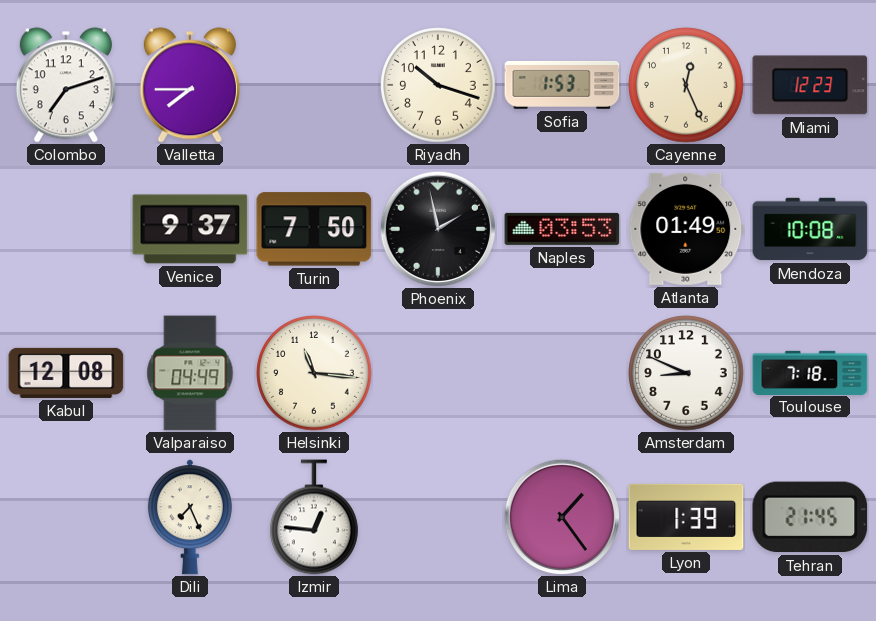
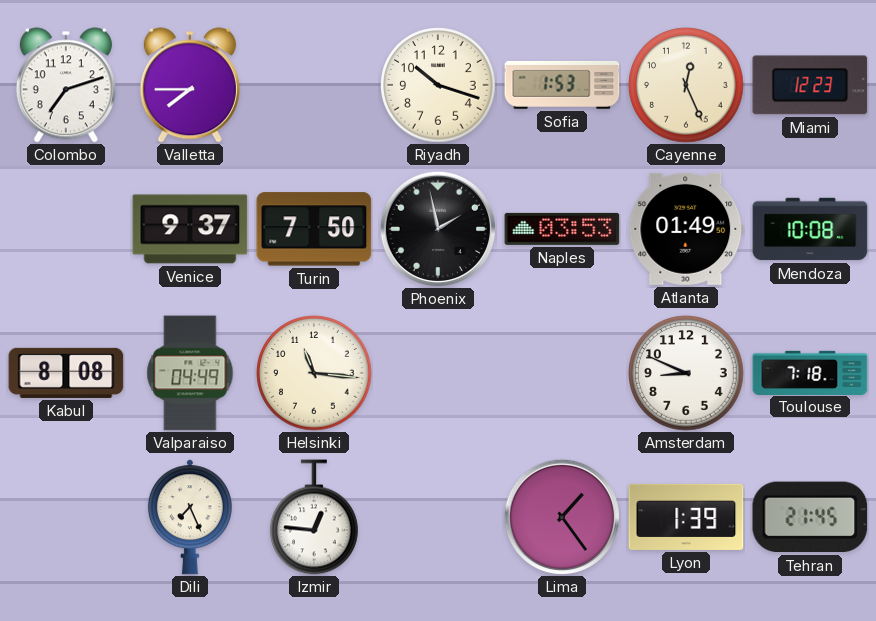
Kabul: 12:08 -> 8:08
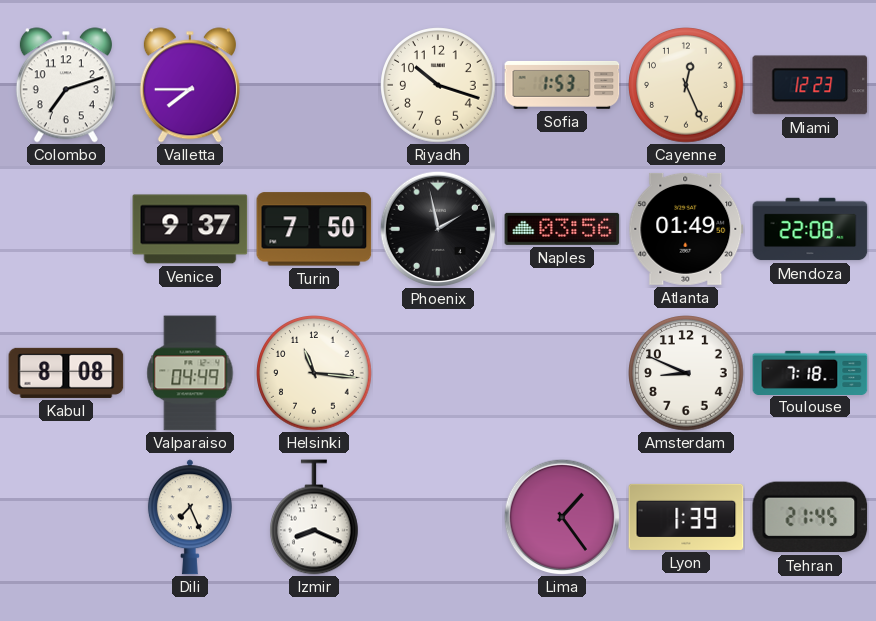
Naples: 03:53 -> 03:56
Mendoza: 10:08 -> 22:08
Izmir: 12:46 -> 8:19
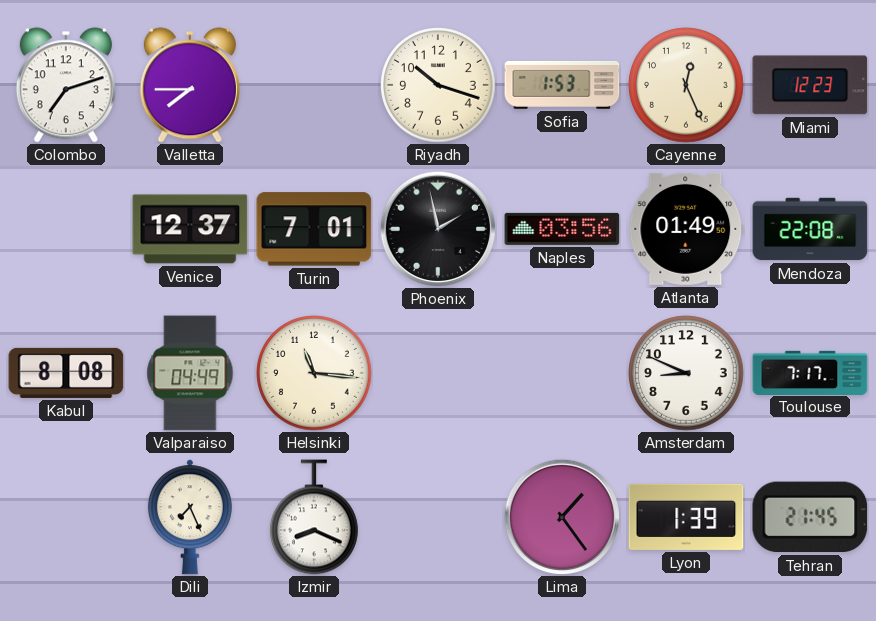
Venice: 9:37 -> 12:37
Turin: 7:50 -> 7:01
Toulouse: 7:18 -> 7:17
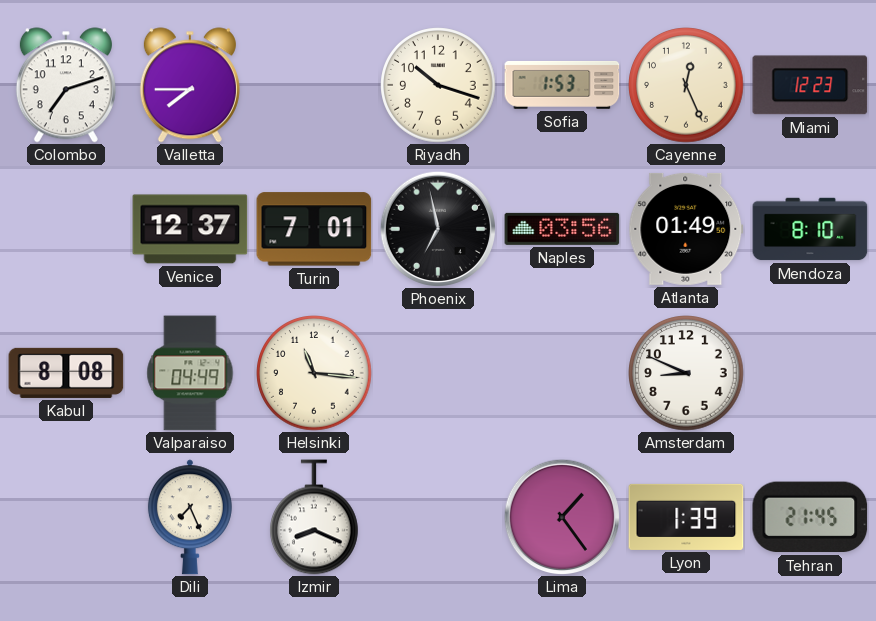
Phoenix: 1:58 -> 6:58
Mendoza: 22:08 -> 8:10
Toulouse: 7:17 -> none
